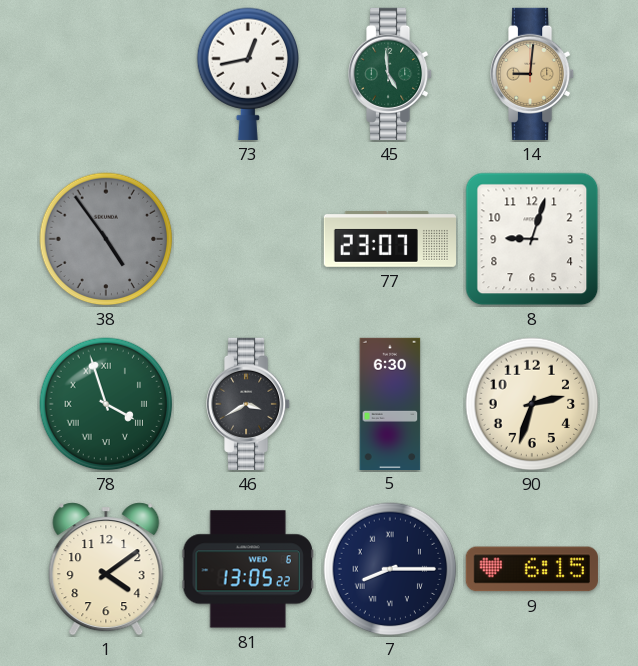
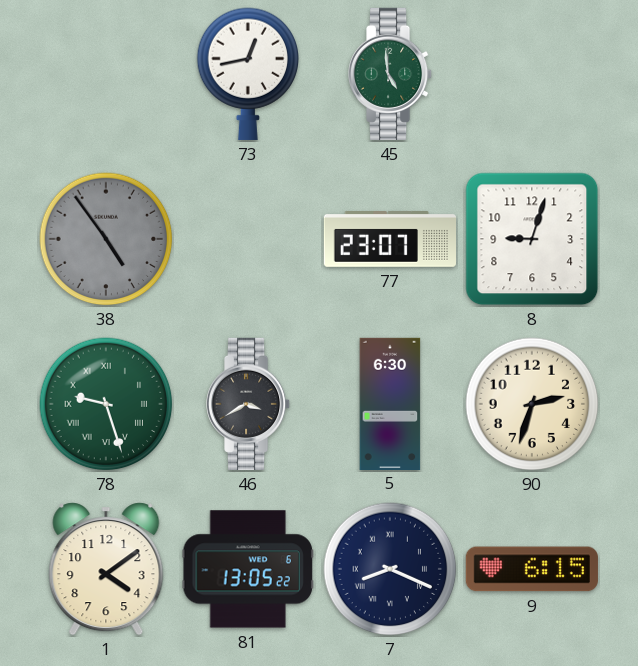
14: 9:01 -> none
78: 3:57 -> 9:27
7: 8:15 -> 8:19
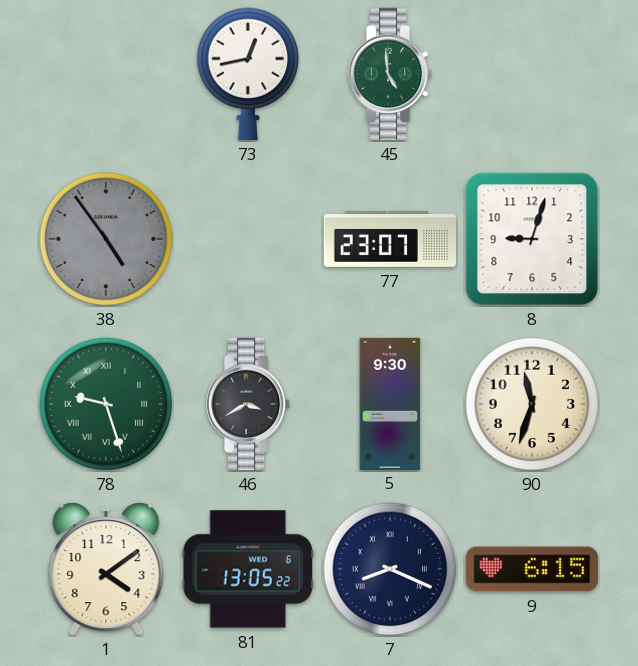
5: 6:30 -> 9:30
90: 2:33 -> 11:33
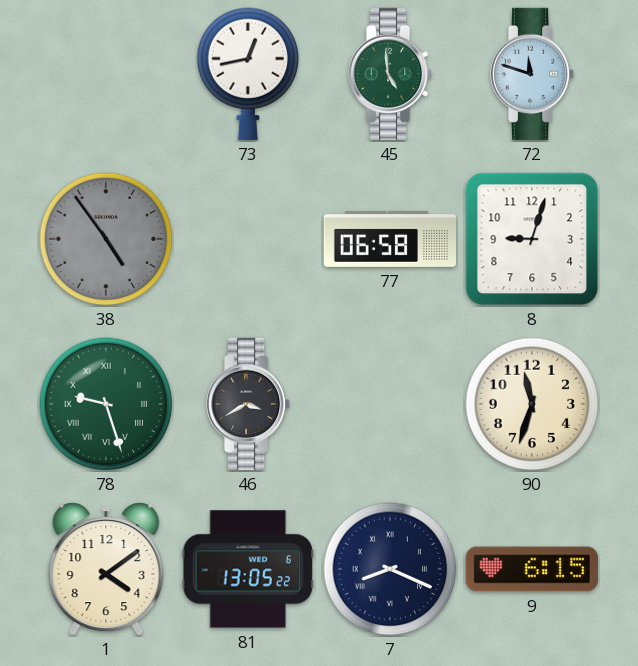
72: none -> 11:48
77: 23:07 -> 06:58
5: 9:30 -> none
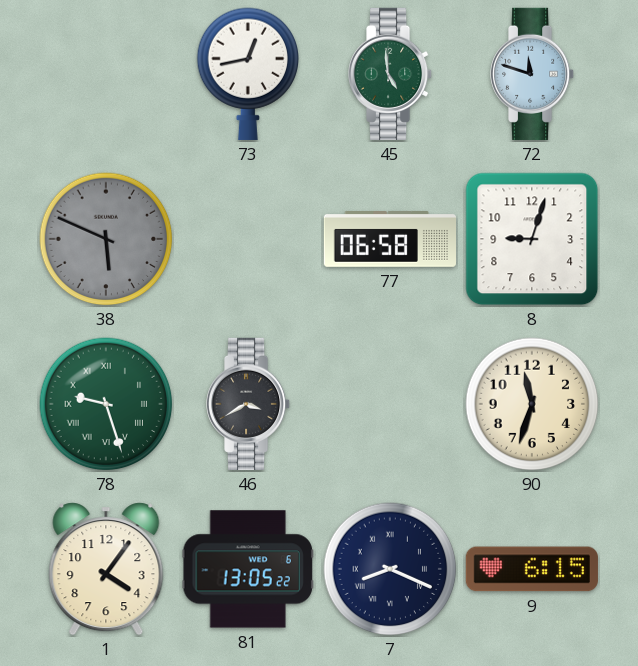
38: 4:54 -> 5:49
1: 4:09 -> 4:06
